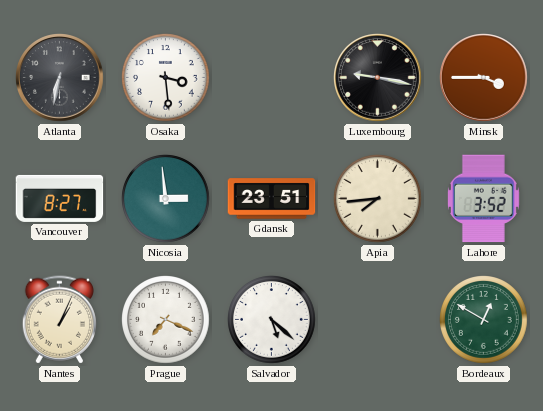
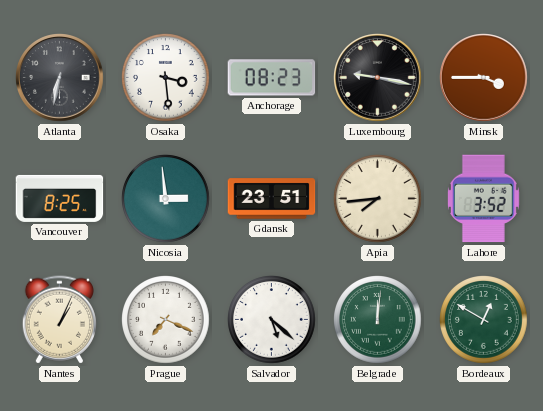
Anchorage: none -> 08:23
Vancouver: 8:27 -> 8:25
Belgrade: none -> 12:01
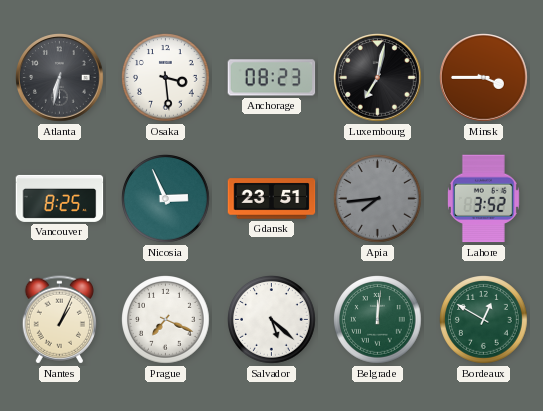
Luxembourg: 9:17 -> 7:02
Nicosia: 2:59 -> 2:56
Apia dial: cream -> grey
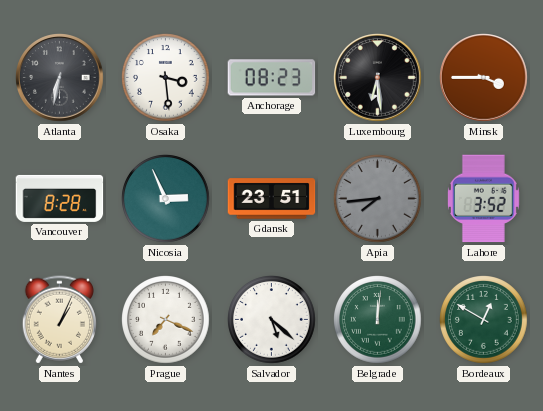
Luxembourg: 7:02 -> 6:29
Vancouver: 8:25 -> 8:28
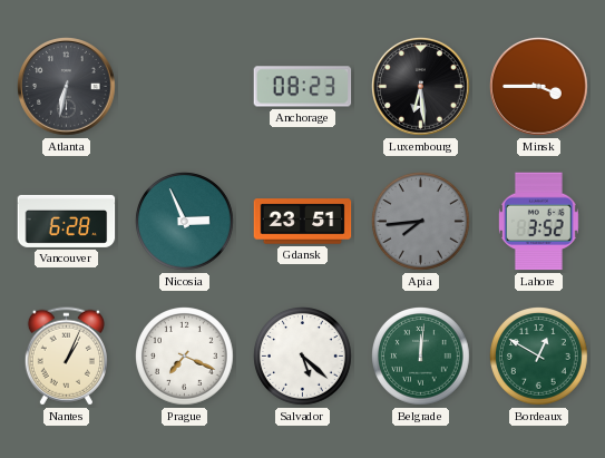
Osaka: 3:29 -> none
Vancouver: 8:28 -> 6:28
